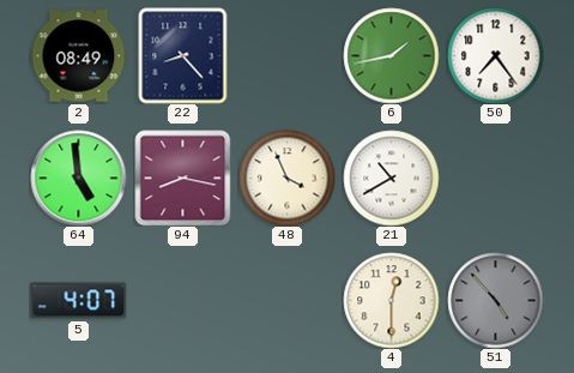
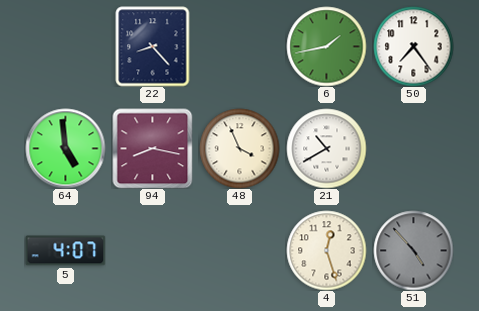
2: 08:49 -> none
4: 12:30 -> 12:27
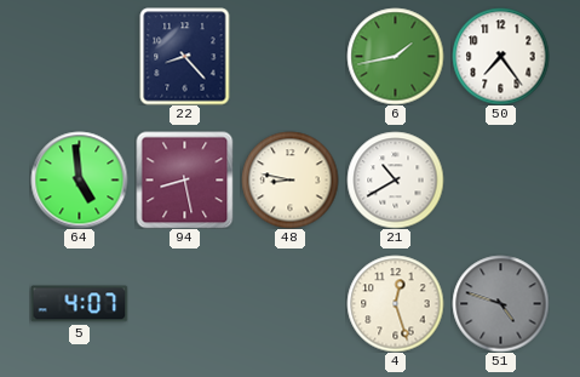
94: 8:17 -> 8:28
48: 3:56 -> 8:47
51: 4:53 -> 4:48
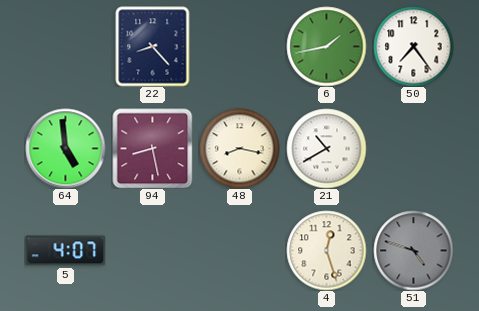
48: 8:47 -> 8:17
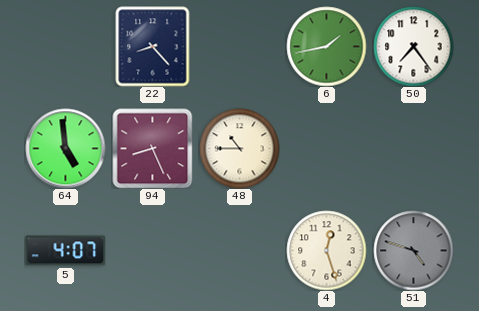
94: 8:28 -> 8:26
48: 8:17 -> 10:45
21: 10:40 -> none
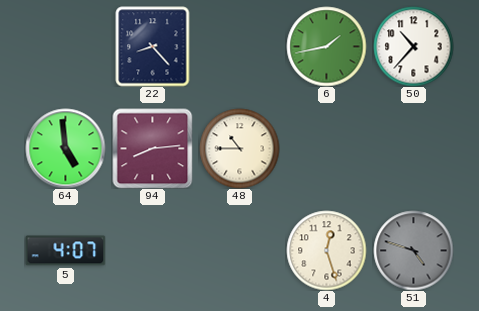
50: 7:24 -> 10:37
94: 8:26 -> 8:14
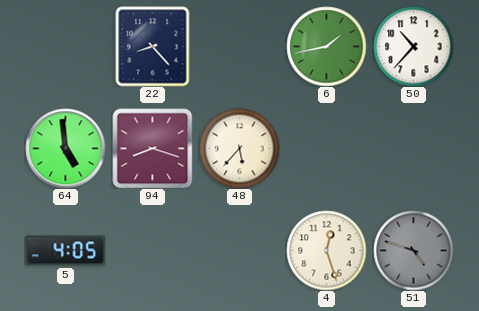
94: 8:14 -> 8:18
48: 10:45 -> 5:37
5: 4:07 -> 4:05
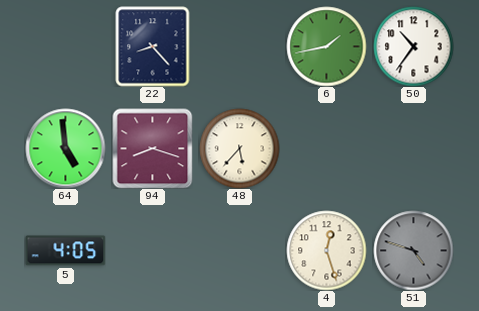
50: 10:37 -> 10:36
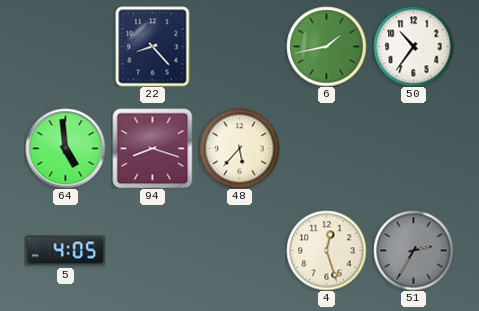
51: 4:48 -> 2:35
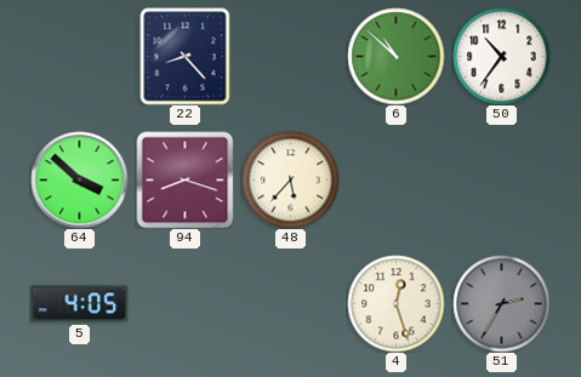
6: 1:43 -> 10:52
64: 4:59 -> 3:52
